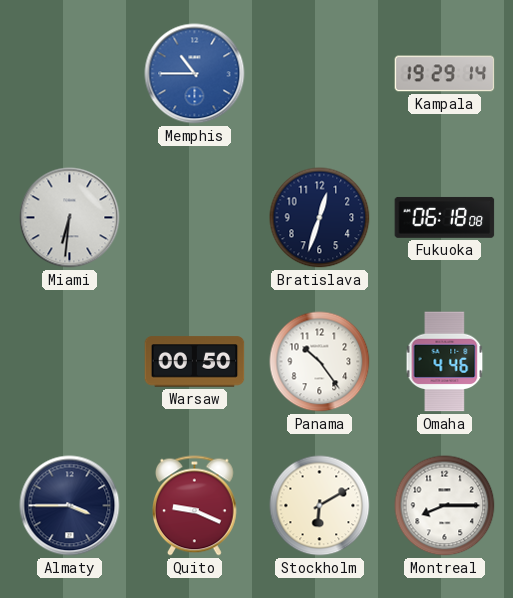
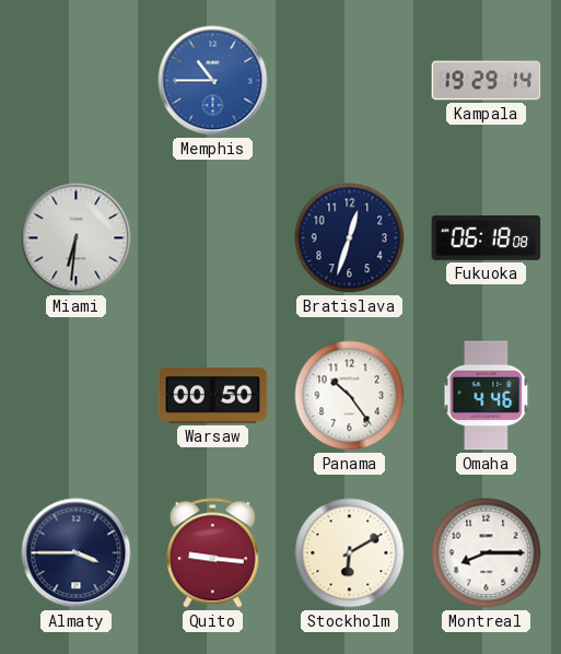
Quito: 9:19 -> 9:16
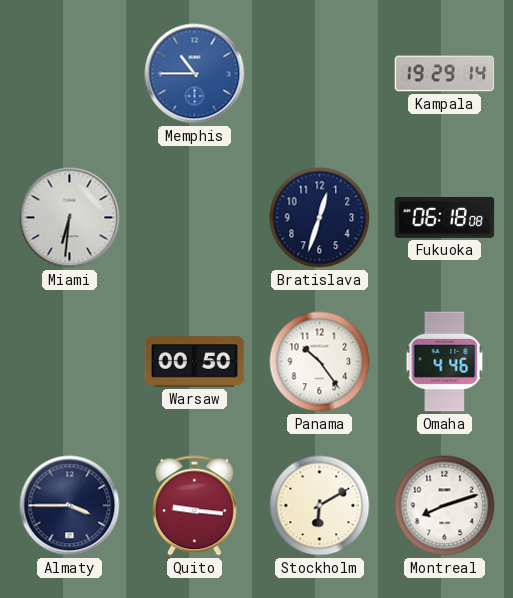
Montreal: 8:15 -> 8:12
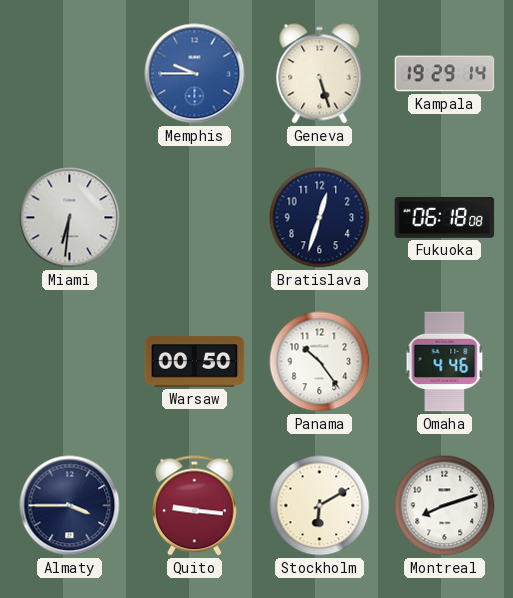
Memphis: 10:45 -> 9:45
Geneva: none -> 5:27
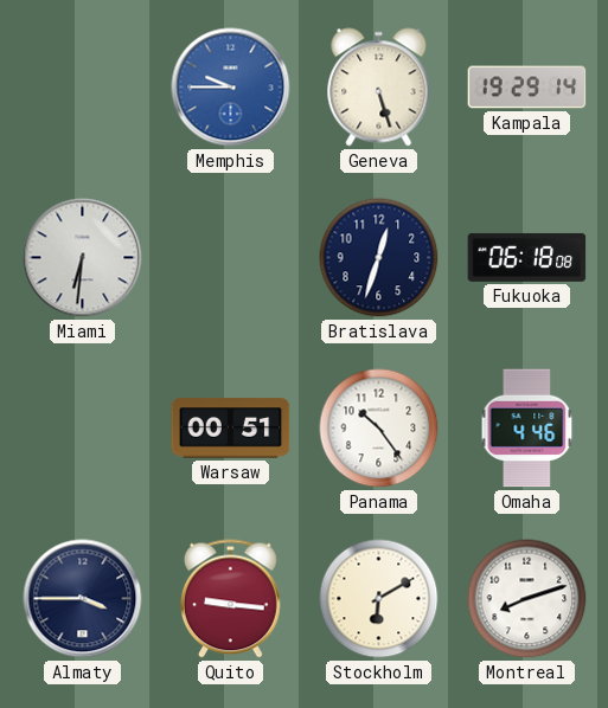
Warsaw: 00:50 -> 00:51
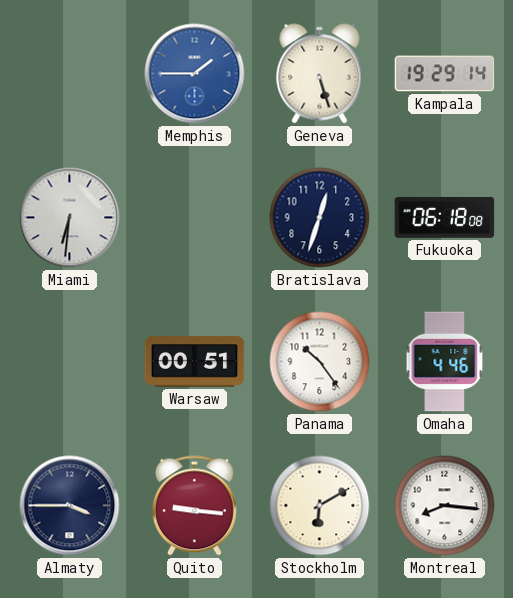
Memphis: 9:45 -> 1:45
Montreal: 8:12 -> 8:16
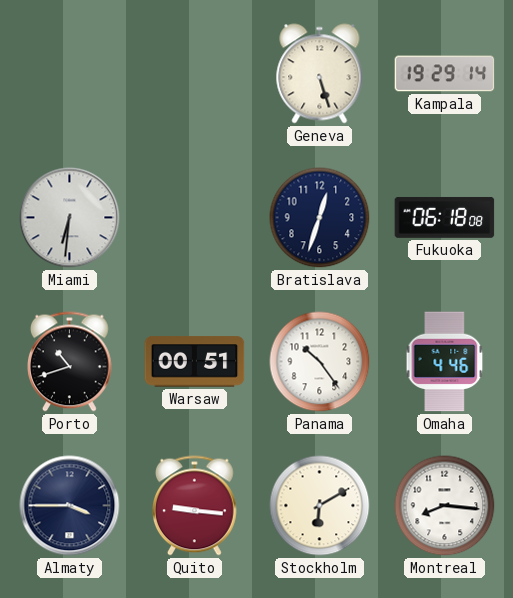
Memphis: 1:45 -> none
Porto: none -> 10:42
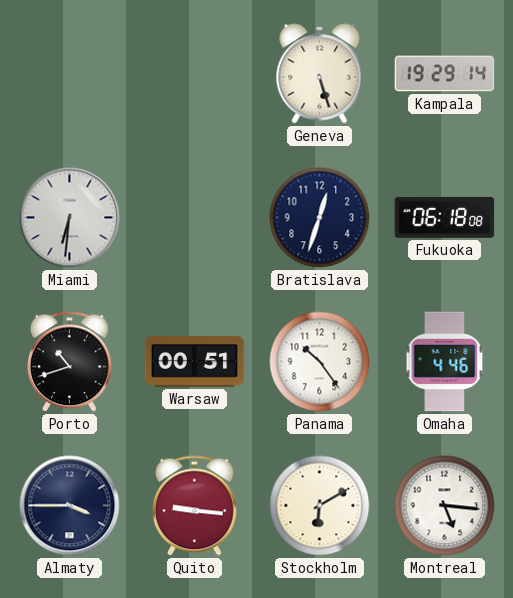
Montreal: 8:16 -> 5:16
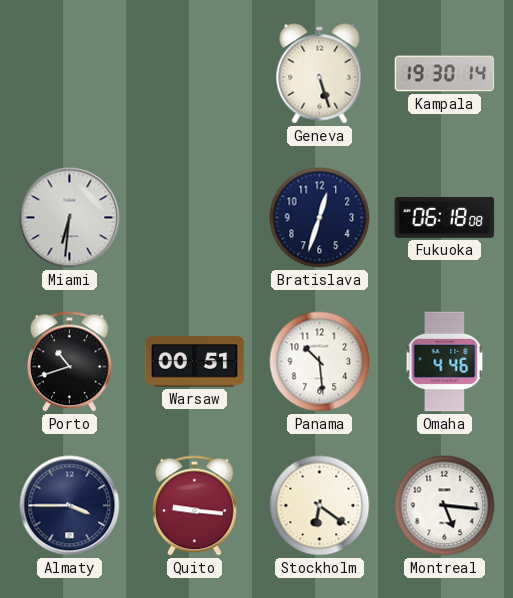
Kampala: 19:29 -> 19:30
Panama: 10:24 -> 10:29
Stockholm: 6:10 -> 6:21
